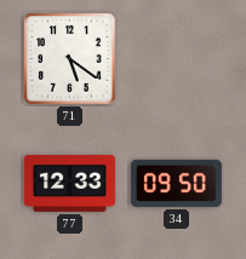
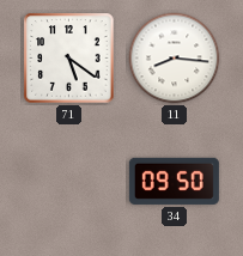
11: none -> 8:16
77: 12:33 -> none
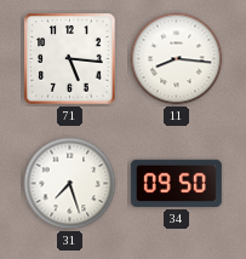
71: 5:21 -> 5:16
31: none -> 7:27
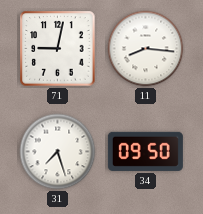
71: 5:16 -> 9:02
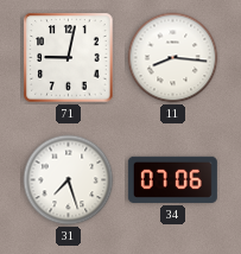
34: 09:50 -> 07:06
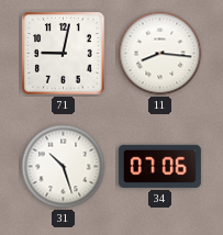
31: 7:27 -> 10:27
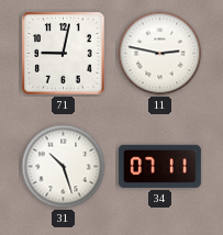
11: 8:16 -> 2:47
34: 07:06 -> 07:11
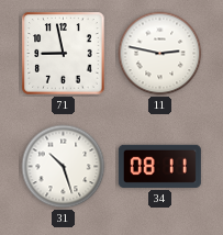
71: 9:02 -> 8:58
34: 07:11 -> 08:11
